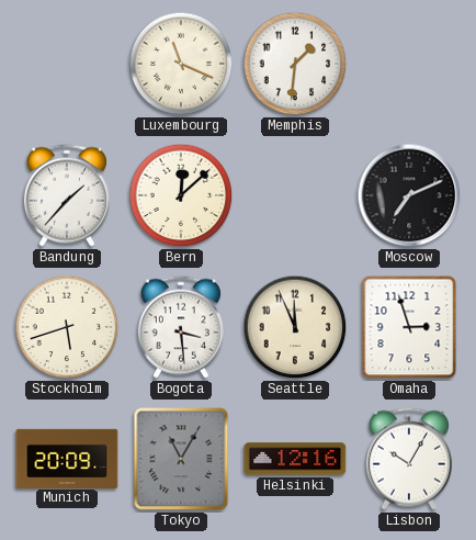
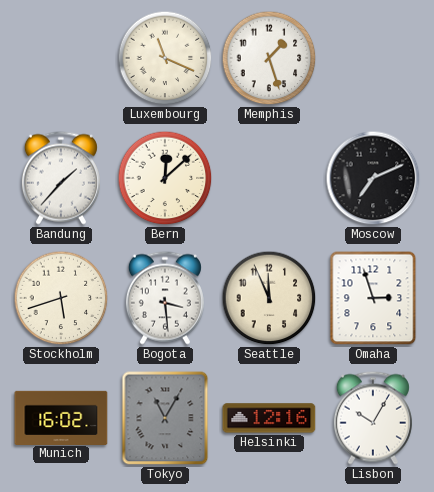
Memphis: 1:31 -> 1:27
Munich: 20:09 -> 16:02
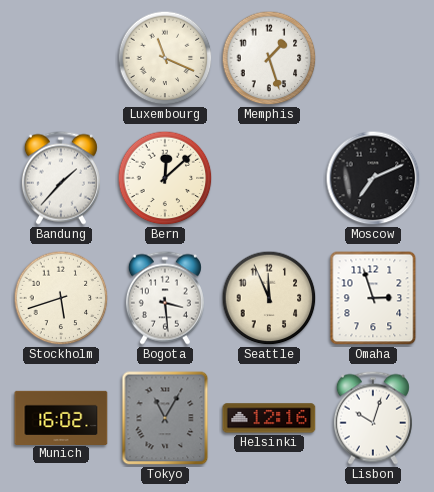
Lisbon: 10:05 -> 10:03
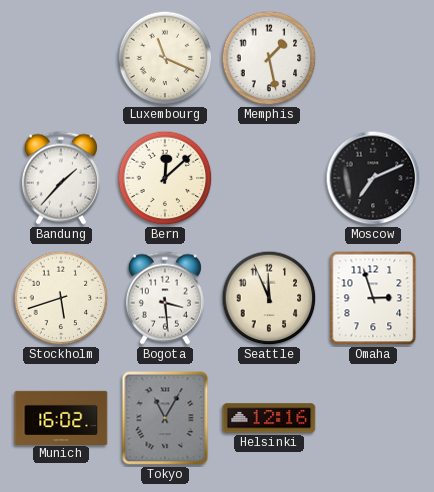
Memphis: 1:27 -> 1:28
Lisbon: 10:03 -> none
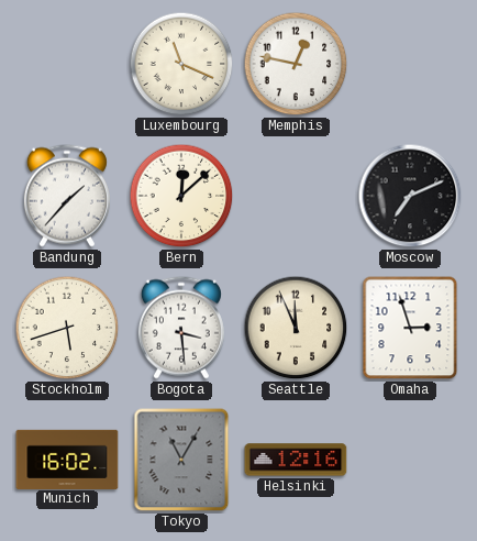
Memphis: 1:28 -> 12:47
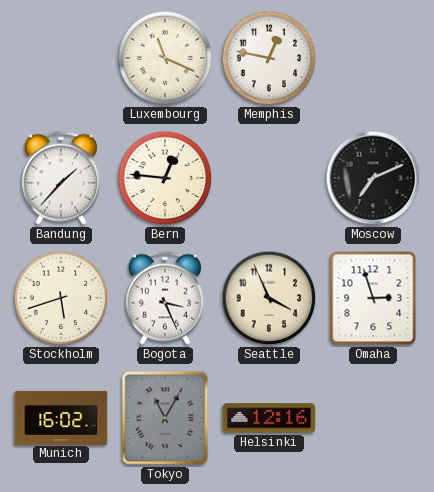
Bern: 12:08 -> 12:46
Bogota: 3:29 -> 3:26
Seattle: 11:56 -> 3:56
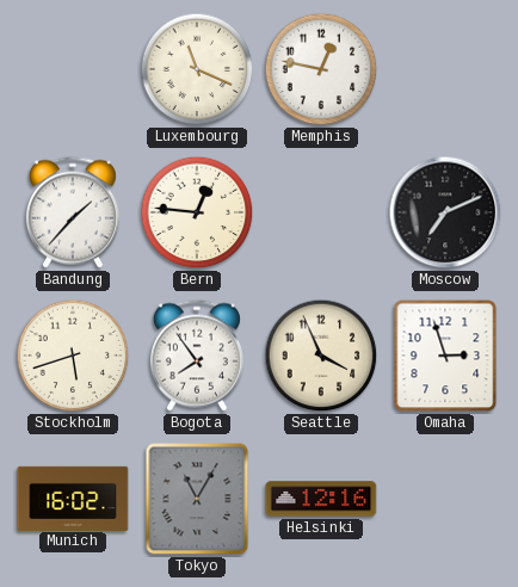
Bogota: 3:26 -> 7:54
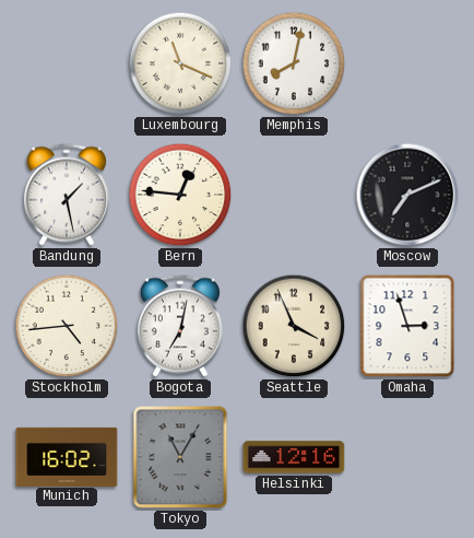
Memphis: 12:47 -> 8:02
Bandung: 1:37 -> 1:28
Stockholm: 5:42 -> 4:44
Bogota: 7:54 -> 7:02
